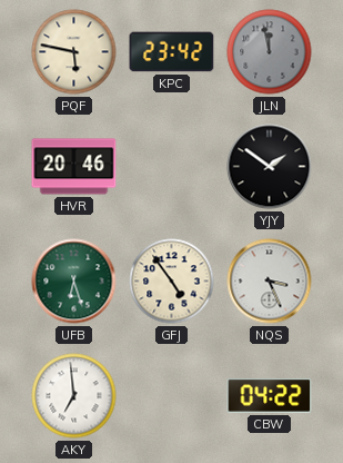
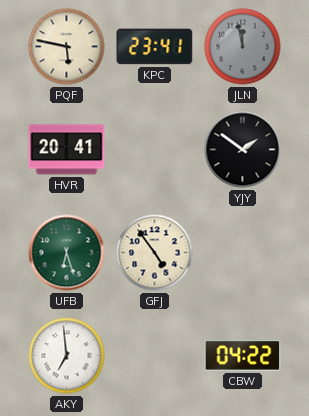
KPC: 23:42 -> 23:41
HVR: 20:46 -> 20:41
NQS: 3:26 -> none
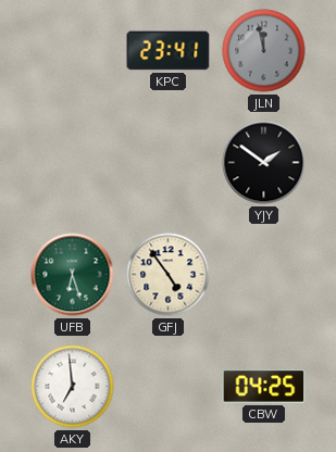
PQF: 5:47 -> none
HVR: 20:41 -> none
CBW: 04:22 -> 04:25
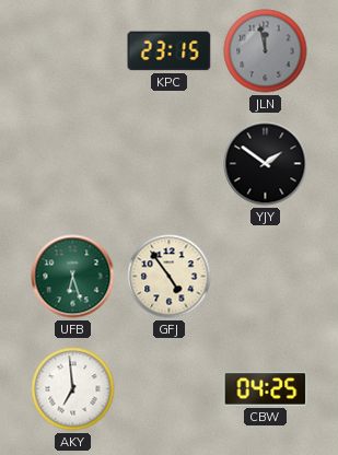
KPC: 23:41 -> 23:15
